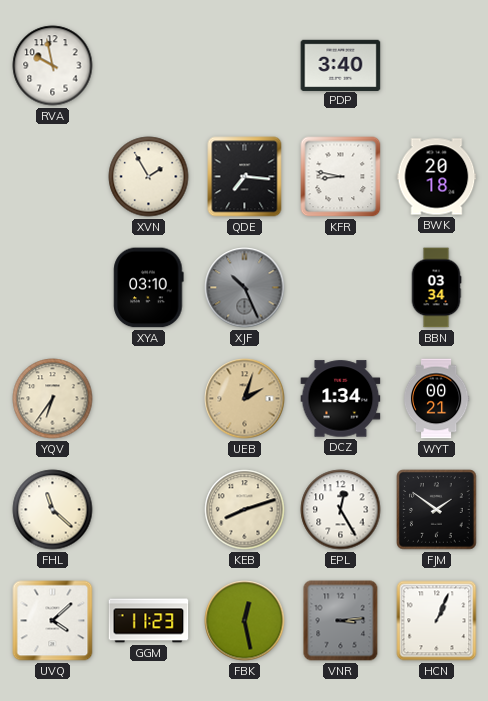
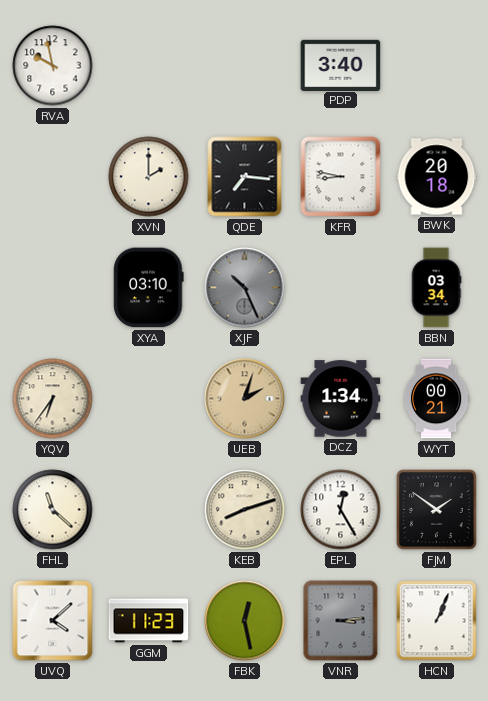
XVN: 1:55 -> 2:00
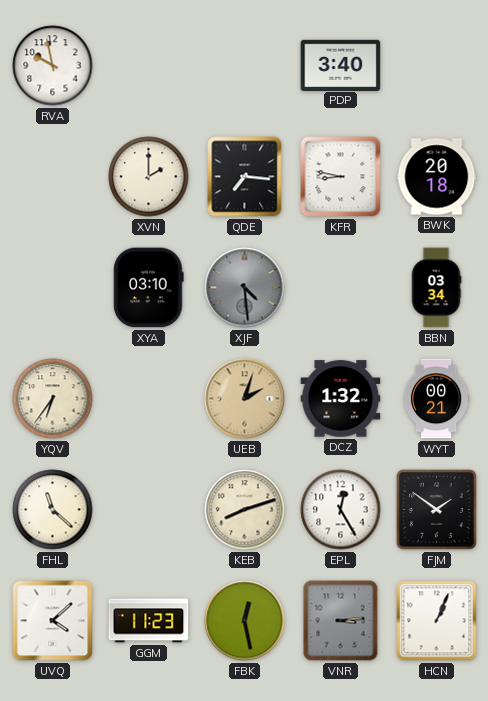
XJF: 10:26 -> 4:29
DCZ: 1:34 -> 1:32
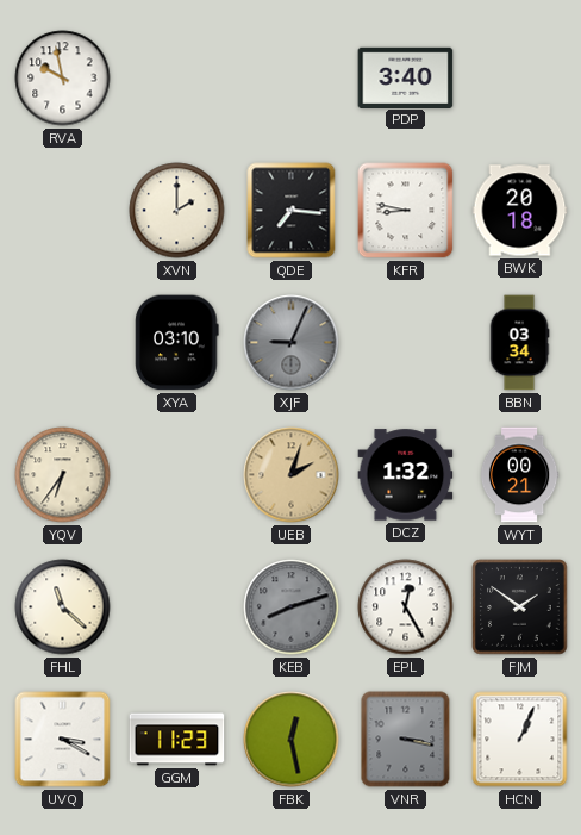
XJF: 4:29 -> 9:04
KEB dial: cream -> grey
UVQ: 4:08 -> 3:20
VNR: 3:14 -> 3:17
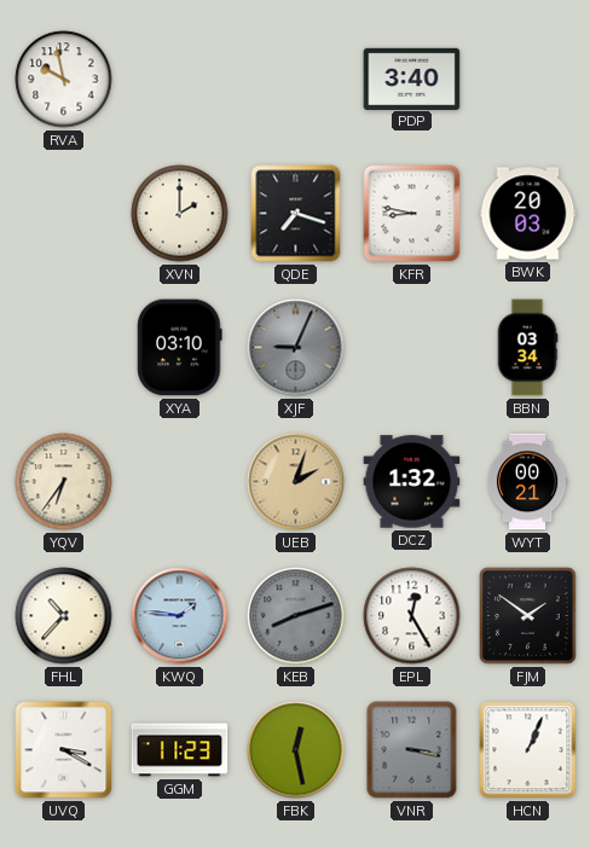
QDE: 7:16 -> 7:18
BWK: 20:18 -> 20:03
FHL: 11:22 -> 10:37
KWQ: none -> 1:46
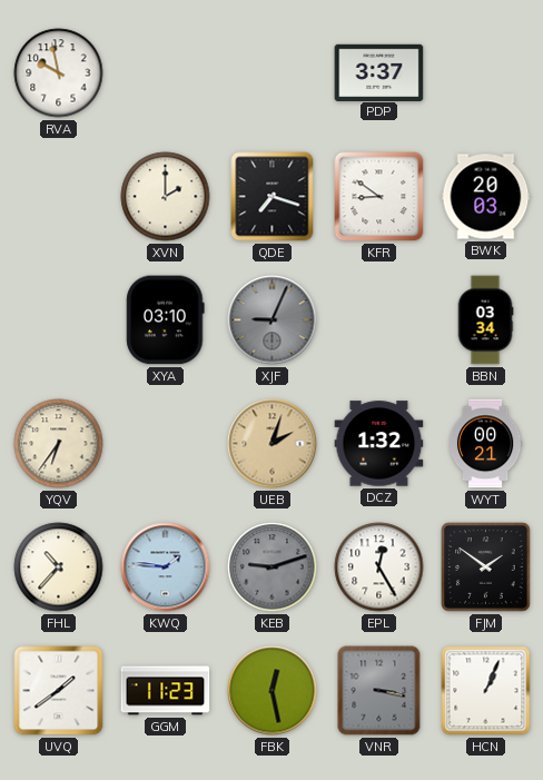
PDP: 3:40 -> 3:37
KFR: 8:47 -> 8:51
KEB: 8:12 -> 9:12
UVQ: 3:20 -> 1:39
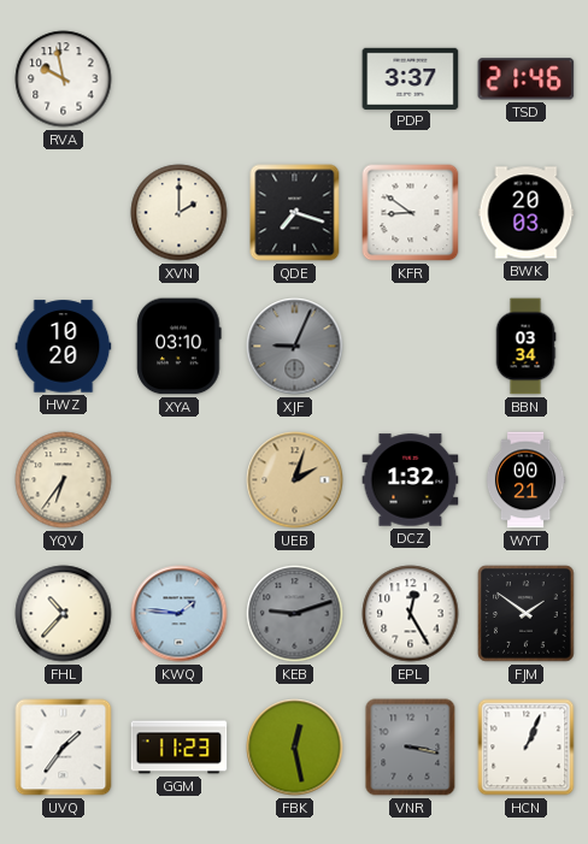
TSD: none -> 21:46
HWZ: none -> 10:20
UVQ: 1:39 -> 1:36
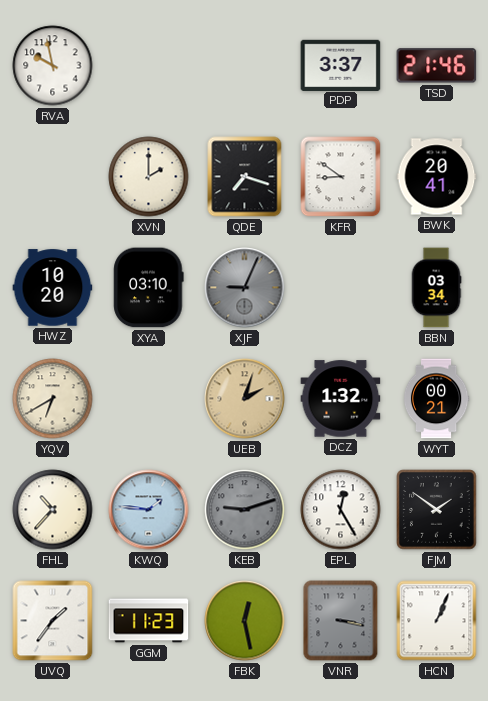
BWK: 20:03 -> 20:41
YQV: 6:36 -> 6:40
